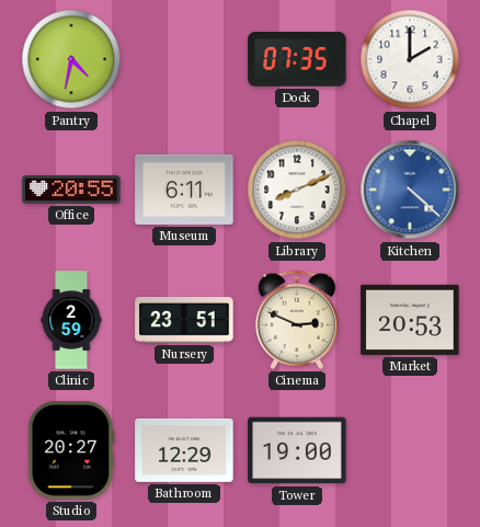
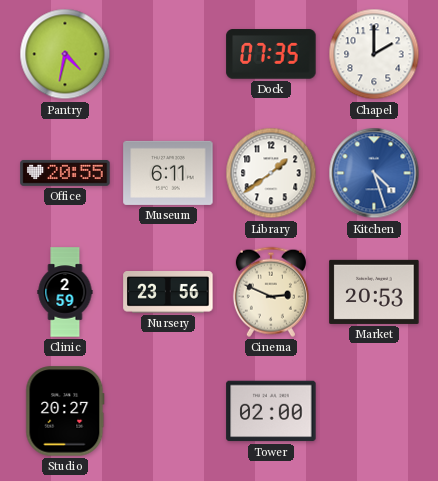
Library: 8:11 -> 1:39
Kitchen: 4:22 -> 4:27
Nursery: 23:51 -> 23:56
Bathroom: 12:29 -> none
Tower: 19:00 -> 02:00
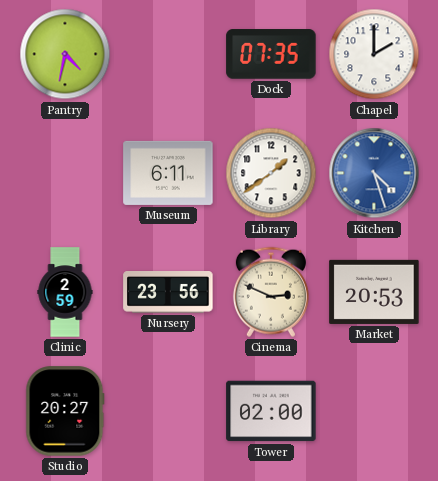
Office: 20:55 -> none
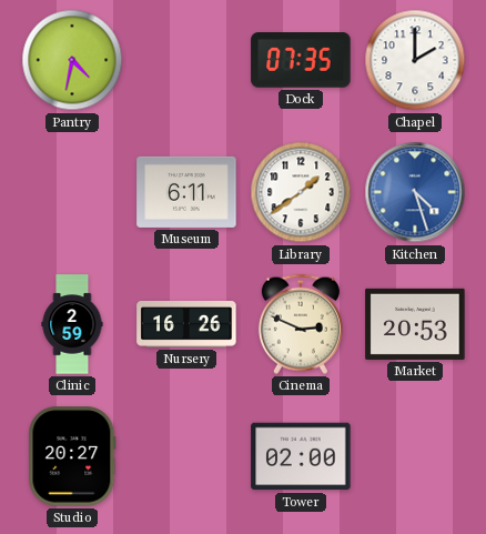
Nursery: 23:56 -> 16:26
